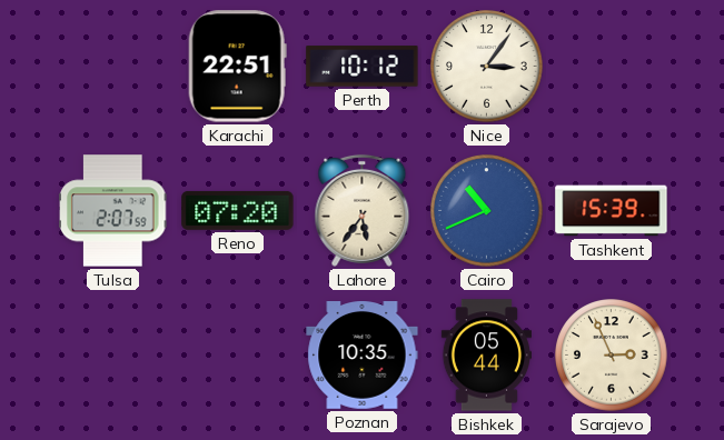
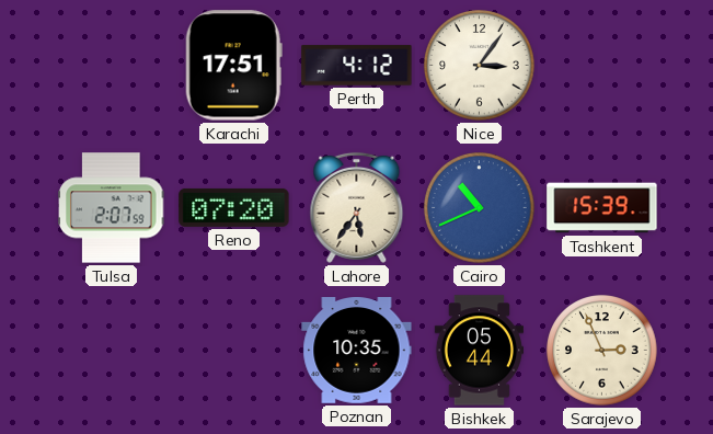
Karachi: 22:51 -> 17:51
Perth: 10:12 -> 4:12
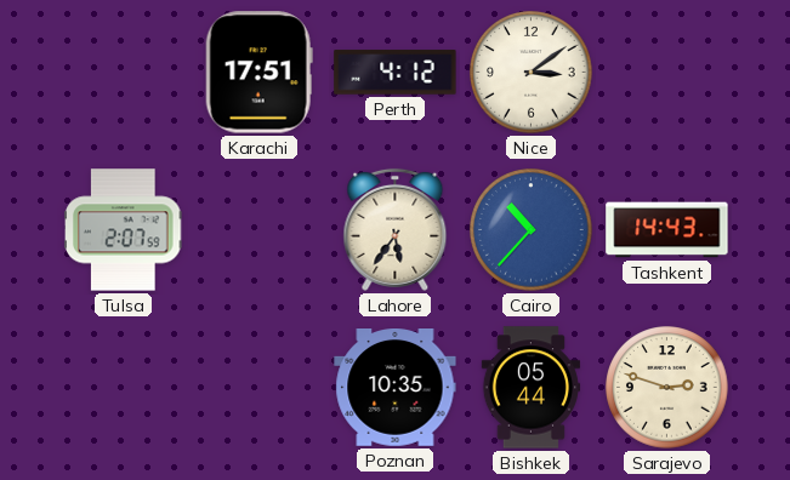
Nice: 3:06 -> 3:09
Reno: 07:20 -> none
Cairo: 10:41 -> 10:37
Tashkent: 15:39 -> 14:43
Sarajevo: 2:56 -> 2:48
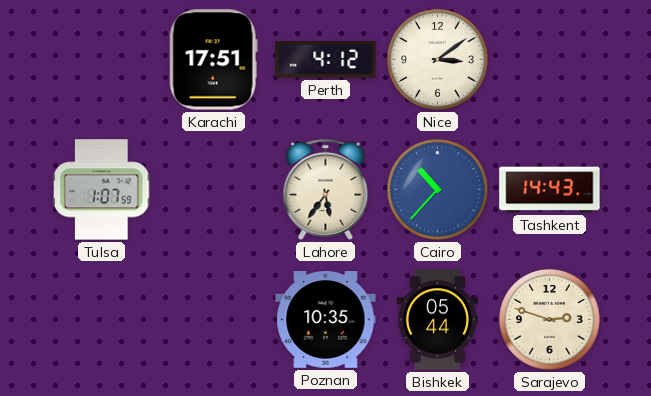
Tulsa: 2:07 -> 1:07
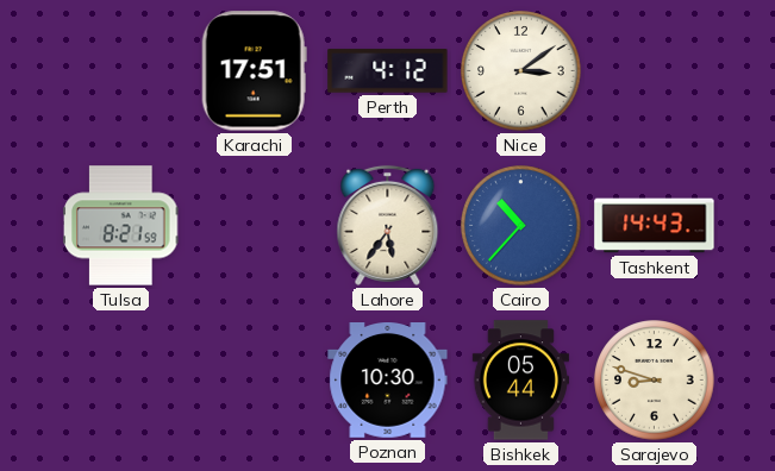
Tulsa: 1:07 -> 8:21
Poznan: 10:35 -> 10:30
Sarajevo: 2:48 -> 8:48
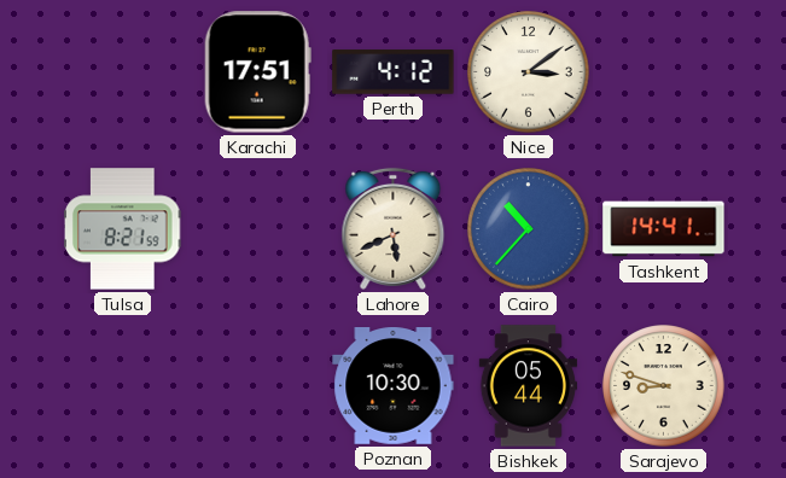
Lahore: 5:36 -> 5:41
Tashkent: 14:43 -> 14:41
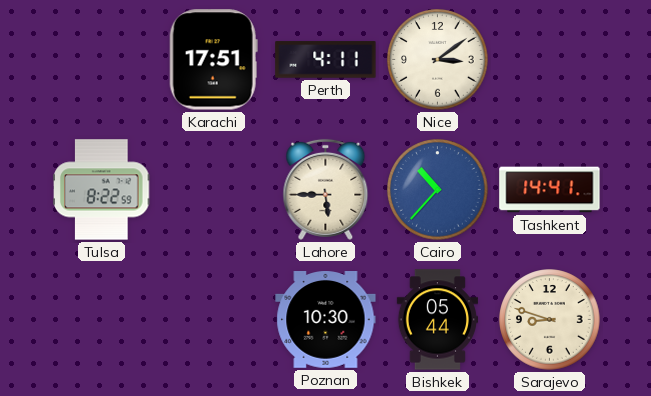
Perth: 4:12 -> 4:11
Tulsa: 8:21 -> 8:22
Lahore: 5:41 -> 5:45
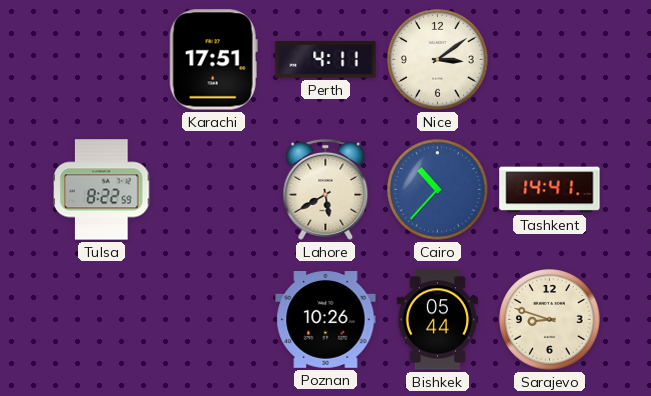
Lahore: 5:45 -> 5:40
Poznan: 10:30 -> 10:26
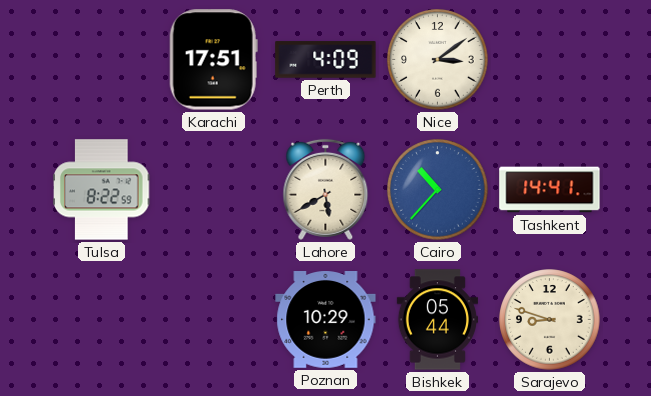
Perth: 4:11 -> 4:09
Poznan: 10:26 -> 10:29
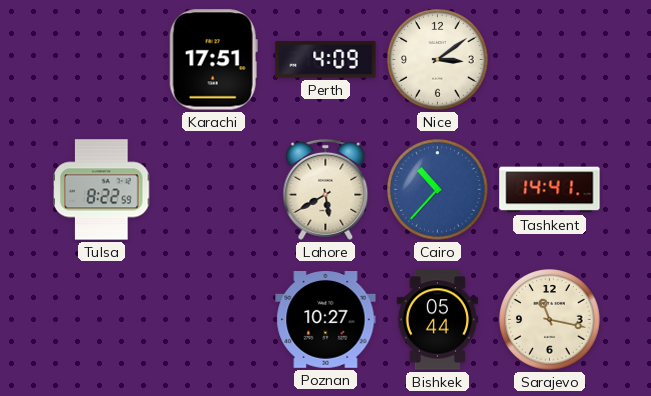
Poznan: 10:29 -> 10:27
Sarajevo: 8:48 -> 11:17
